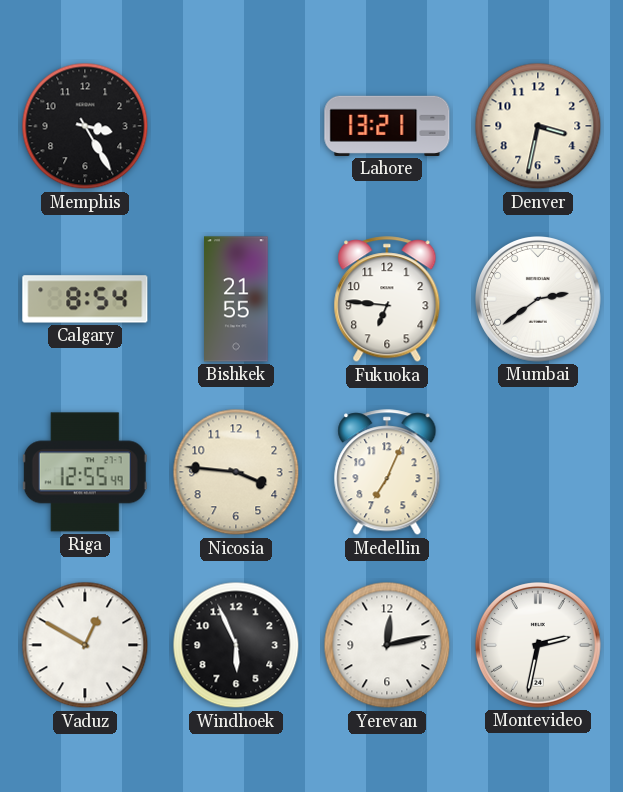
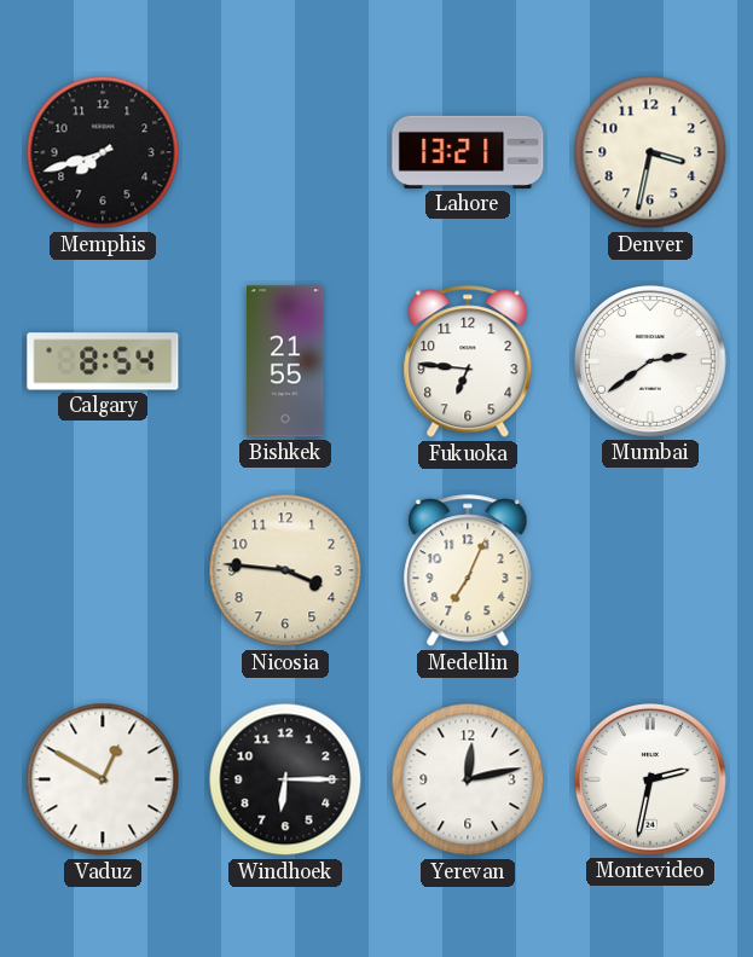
Memphis: 3:25 -> 7:42
Riga: 12:55 -> none
Windhoek: 5:56 -> 6:15
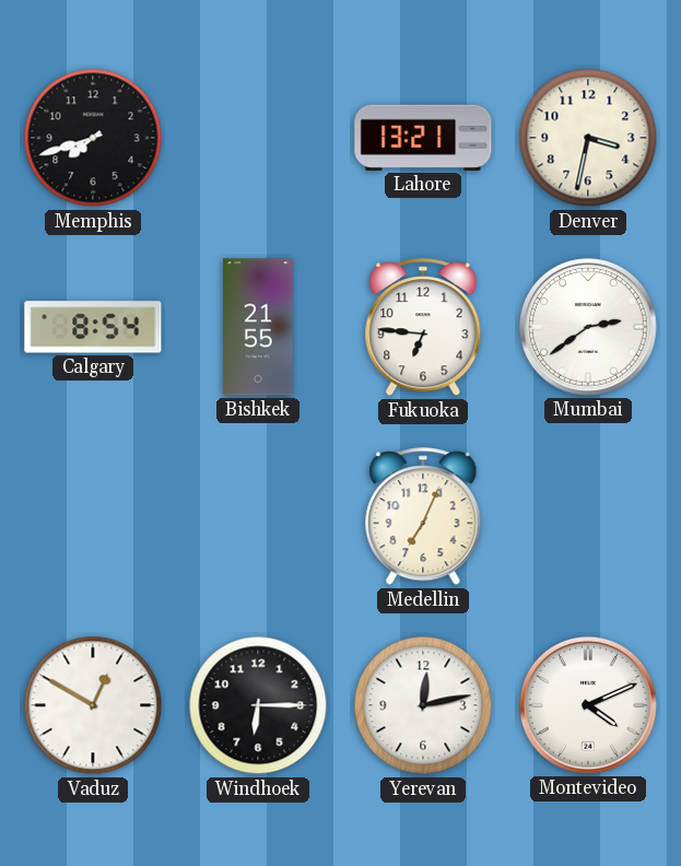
Nicosia: 3:46 -> none
Montevideo: 2:32 -> 4:11
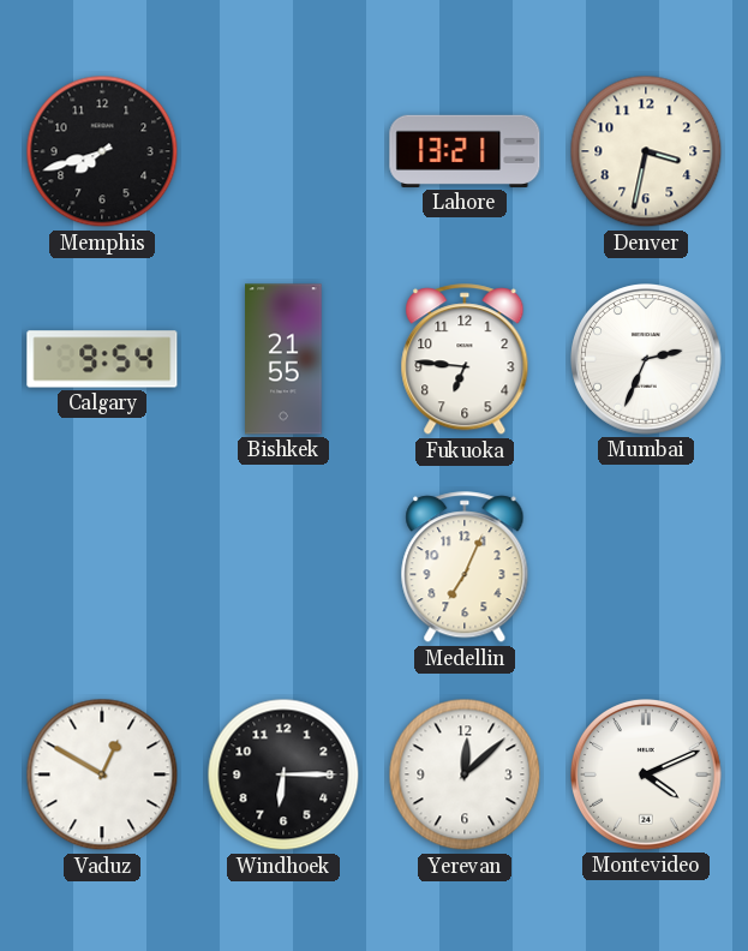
Calgary: 8:54 -> 9:54
Mumbai: 2:39 -> 2:34
Yerevan: 12:13 -> 12:08
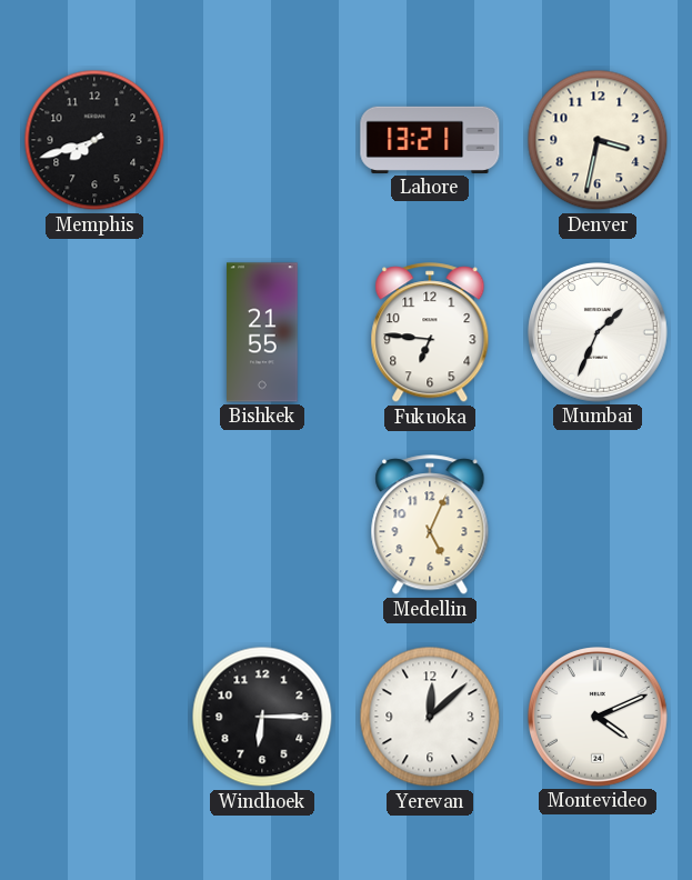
Calgary: 9:54 -> none
Mumbai: 2:34 -> 1:34
Medellin: 7:04 -> 5:04
Vaduz: 12:50 -> none
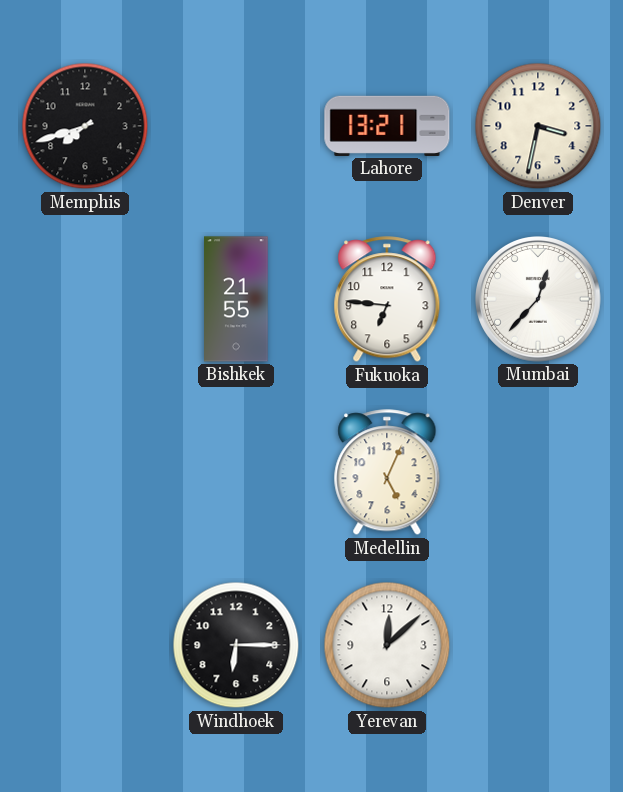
Mumbai: 1:34 -> 12:37
Montevideo: 4:11 -> none
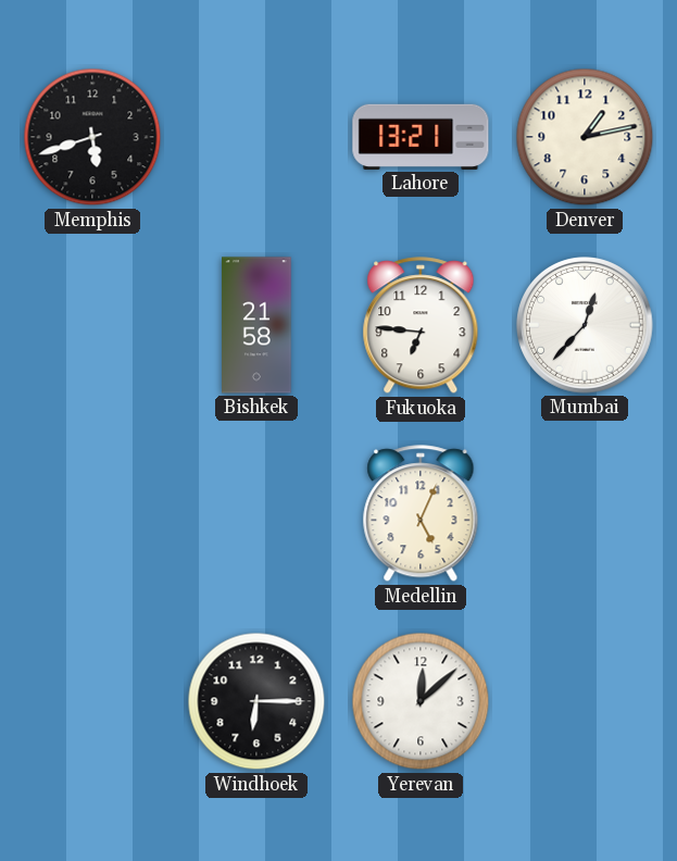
Memphis: 7:42 -> 5:42
Denver: 3:32 -> 1:13
Bishkek: 21:55 -> 21:58
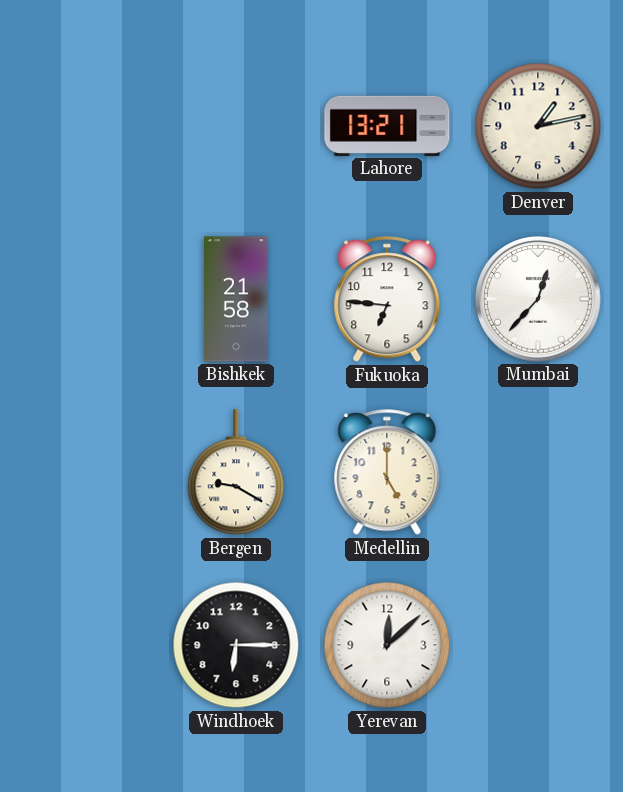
Memphis: 5:42 -> none
Bergen: none -> 9:20
Medellin: 5:04 -> 5:00
